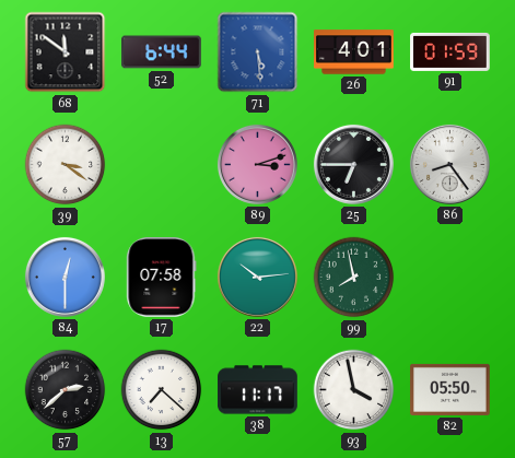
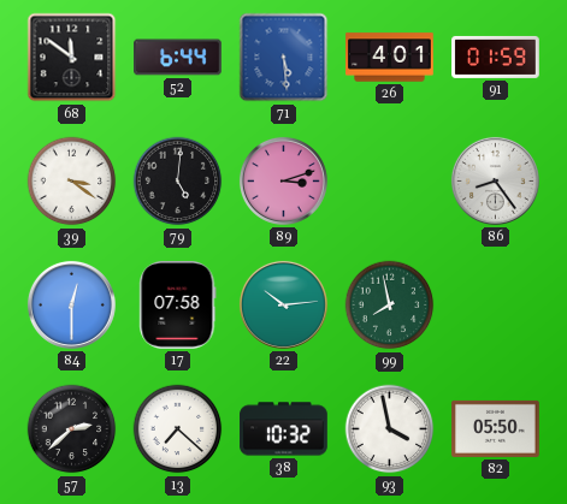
79: none -> 5:01
25: 6:45 -> none
38: 11:17 -> 10:32
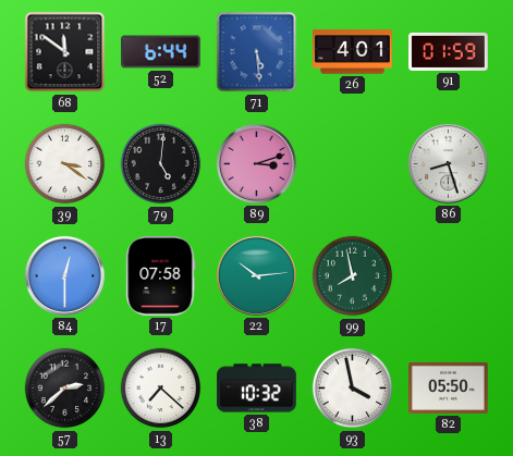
86: 8:24 -> 8:27
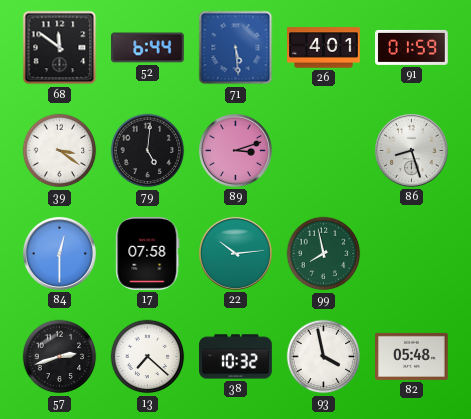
57: 2:38 -> 2:42
82: 05:50 -> 05:48
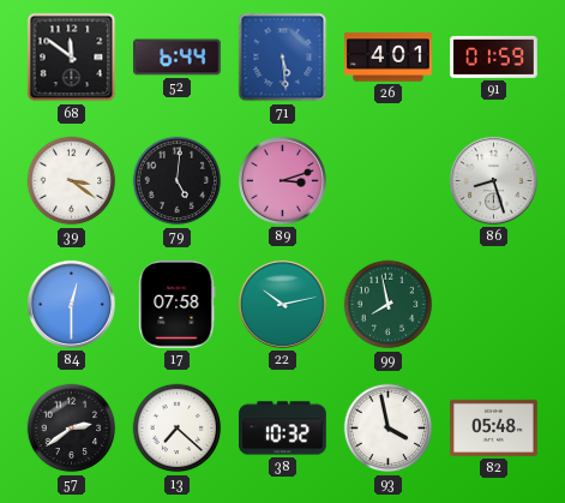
22: 10:14 -> 10:13
57: 2:42 -> 2:39
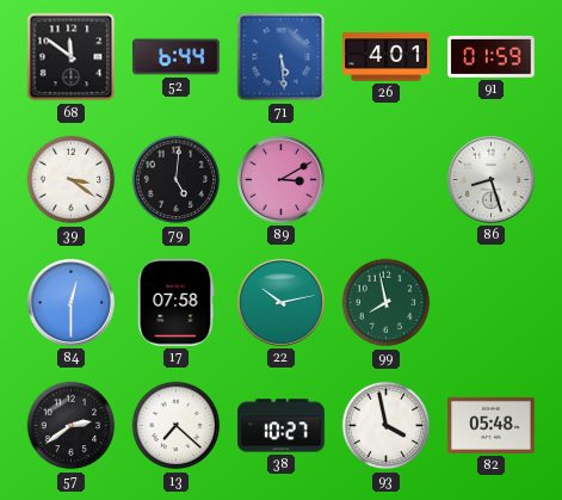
89: 3:12 -> 3:10
38: 10:32 -> 10:27
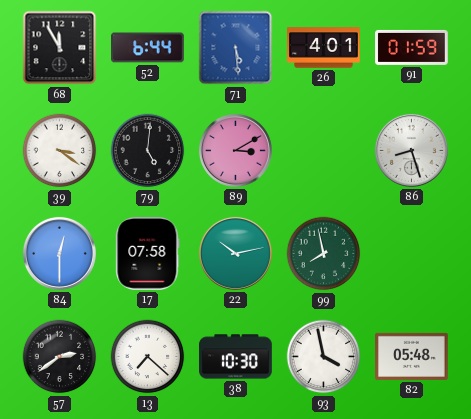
68: 11:51 -> 11:55
38: 10:27 -> 10:30
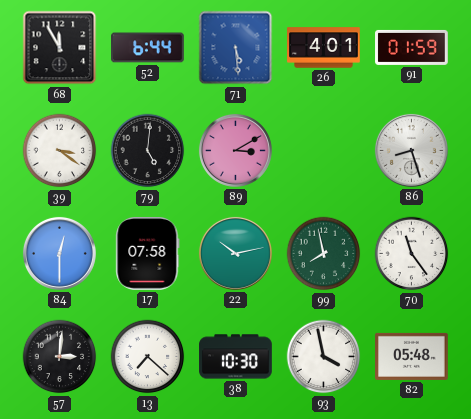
70: none -> 11:24
57: 2:39 -> 3:01
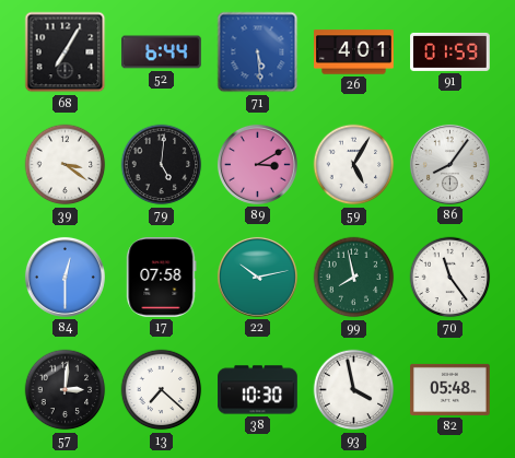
68: 11:55 -> 7:05
59: none -> 5:05
86: 8:27 -> 8:06
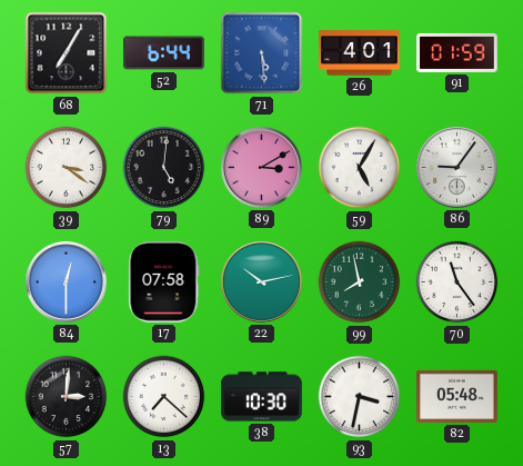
86: 8:06 -> 9:06
93: 3:58 -> 3:32
